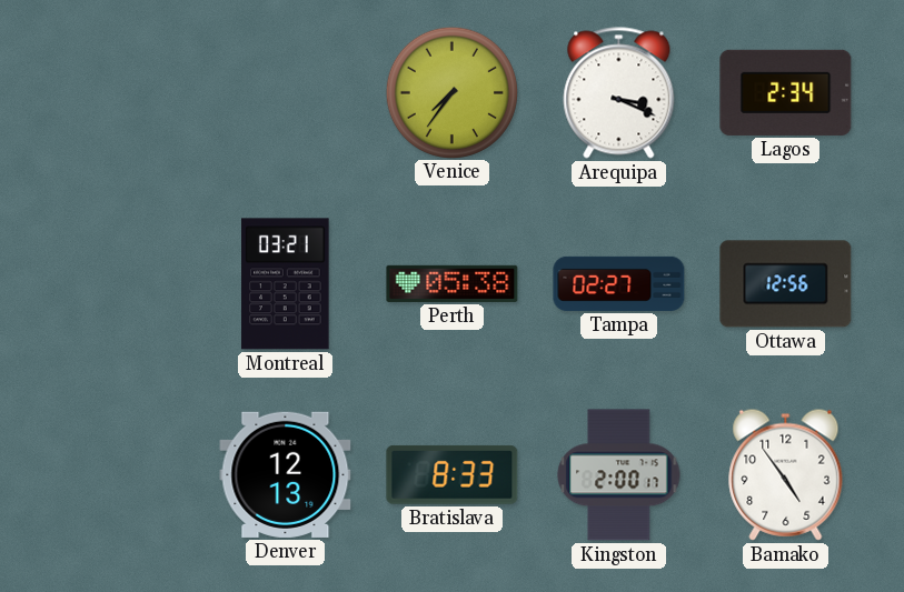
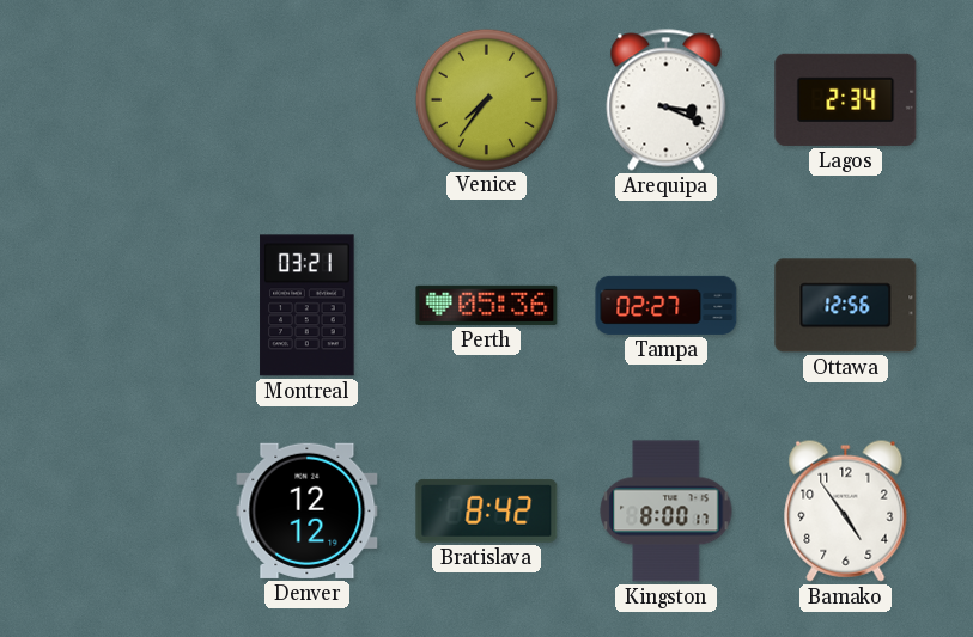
Perth: 05:38 -> 05:36
Denver: 12:13 -> 12:12
Bratislava: 8:33 -> 8:42
Kingston: 2:00 -> 8:00
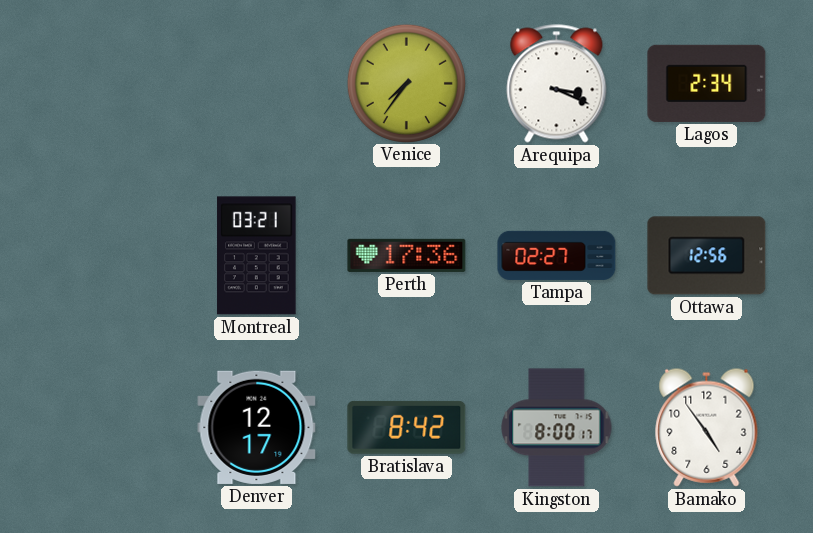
Perth: 05:36 -> 17:36
Denver: 12:12 -> 12:17
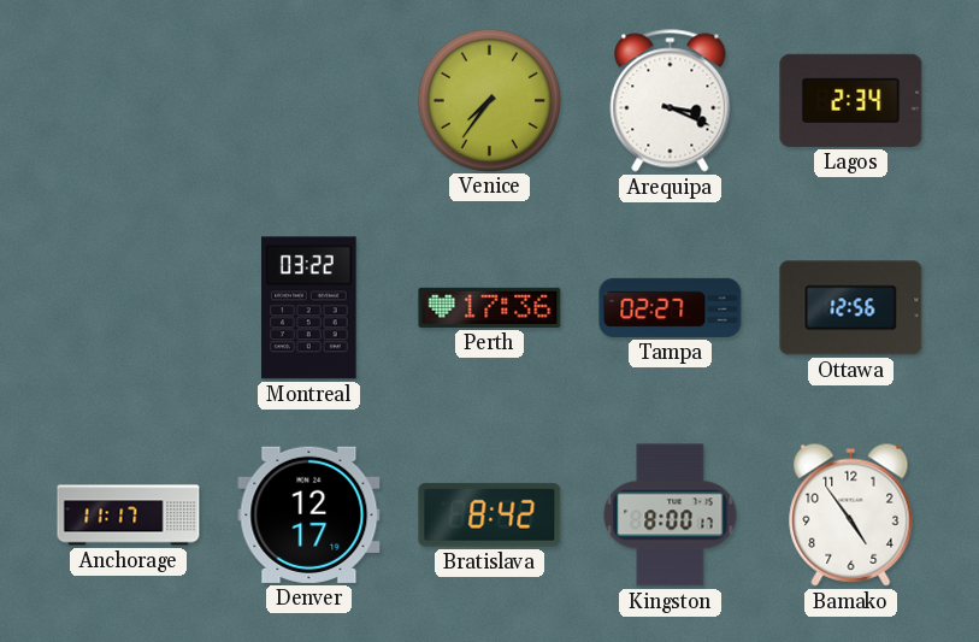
Montreal: 03:21 -> 03:22
Anchorage: none -> 11:17
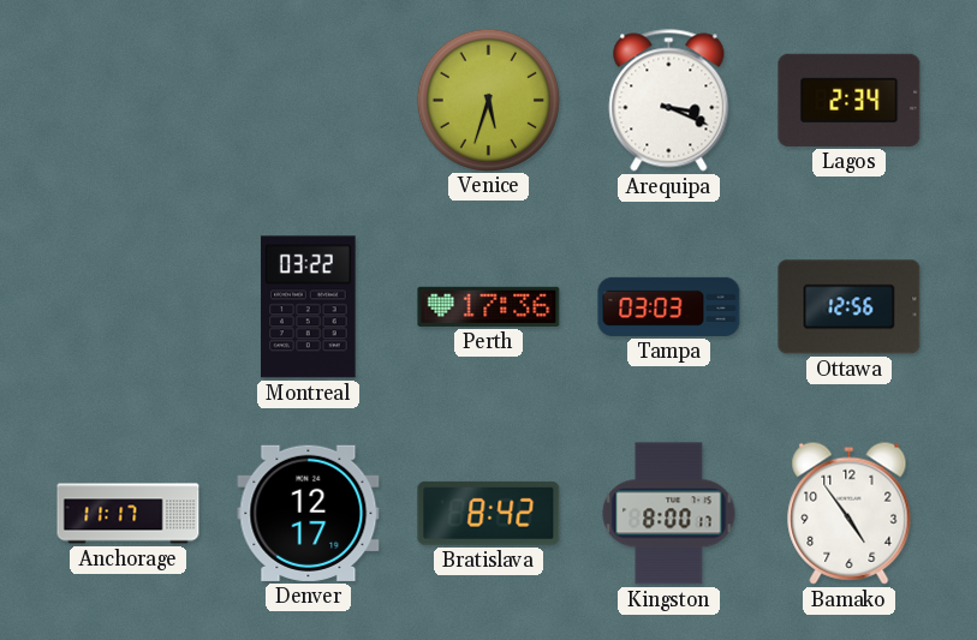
Venice: 7:36 -> 5:33
Tampa: 02:27 -> 03:03
